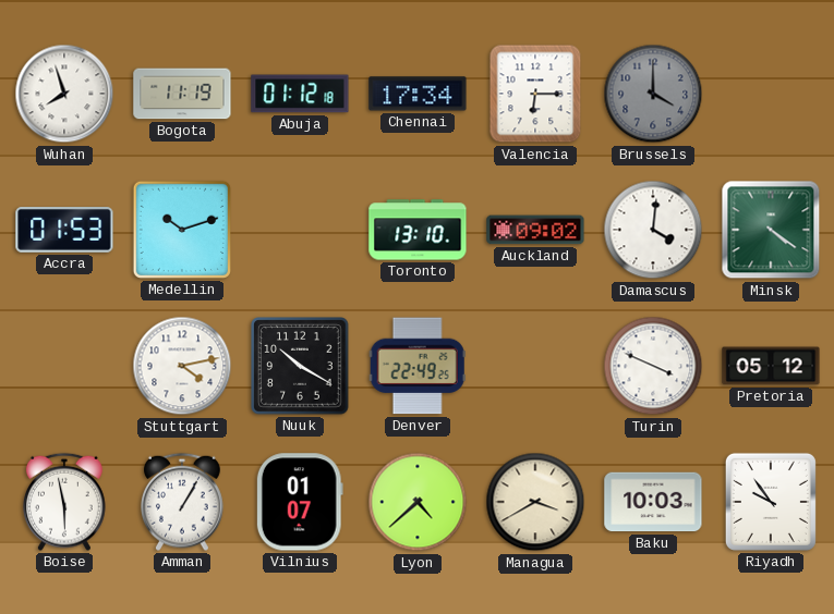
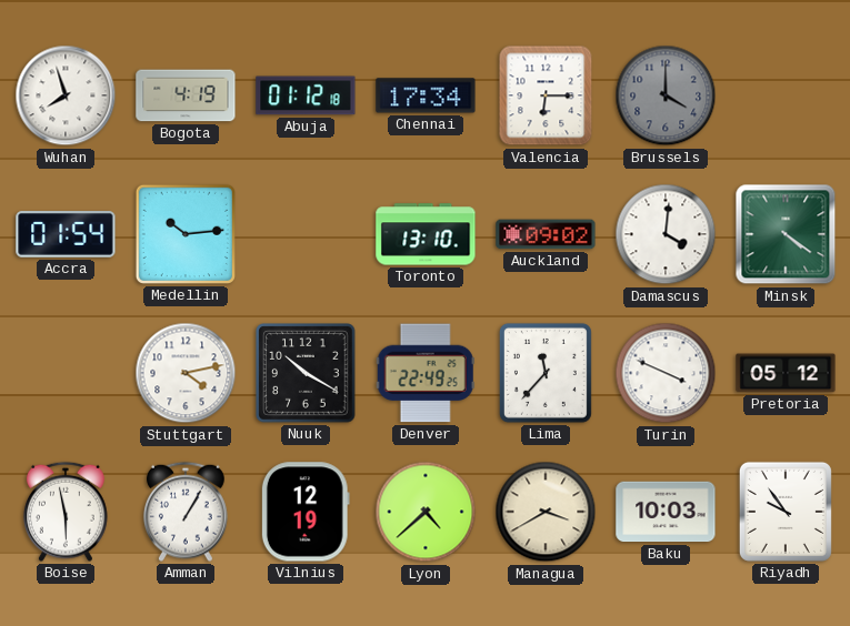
Bogota: 11:19 -> 4:19
Accra: 01:53 -> 01:54
Medellin: 10:12 -> 10:14
Lima: none -> 11:37
Vilnius: 01:07 -> 12:19
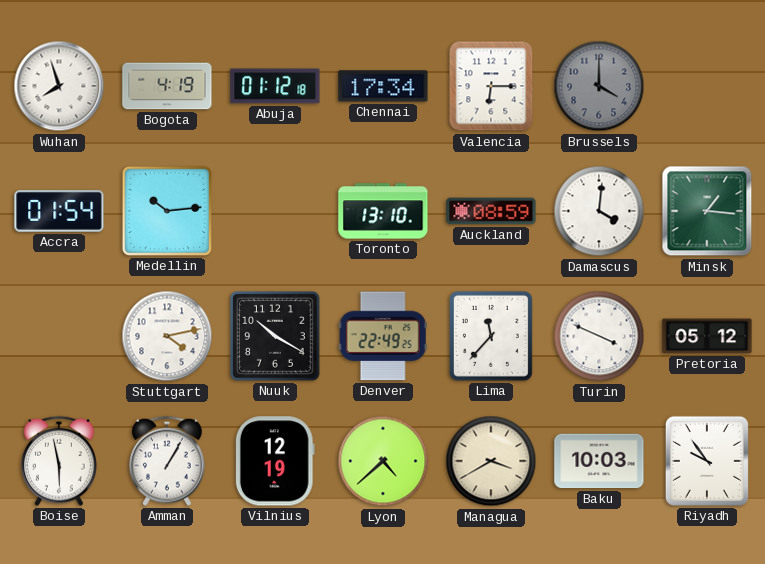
Auckland: 09:02 -> 08:59
Minsk: 4:21 -> 1:16
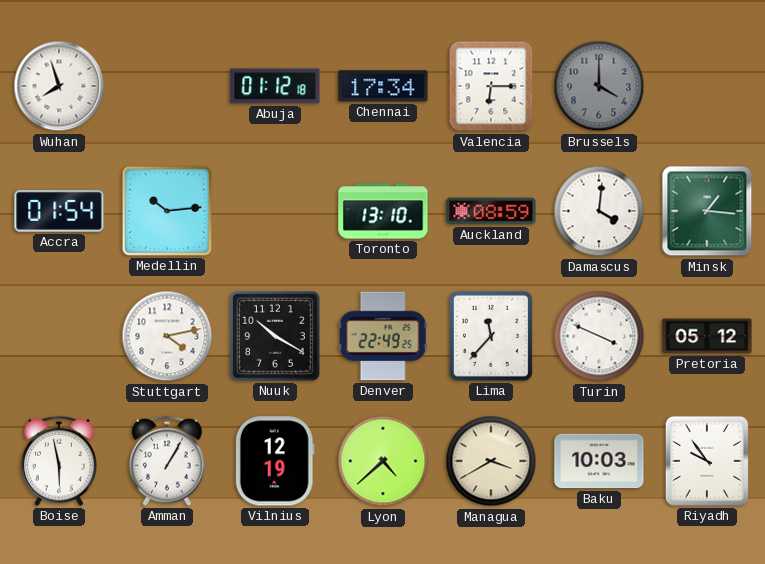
Bogota: 4:19 -> none
